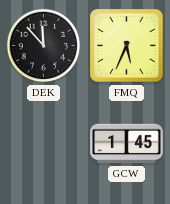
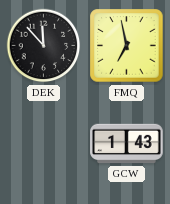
FMQ: 5:34 -> 6:58
GCW: 1:45 -> 1:43
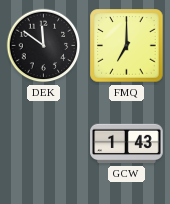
DEK: 11:53 -> 11:51
FMQ: 6:58 -> 7:00
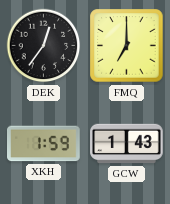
DEK: 11:51 -> 12:36
XKH: none -> 1:59
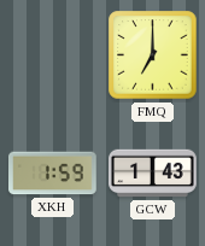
DEK: 12:36 -> none
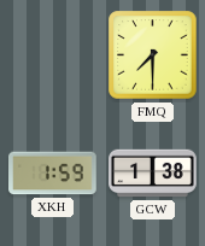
FMQ: 7:00 -> 7:30
GCW: 1:43 -> 1:38
